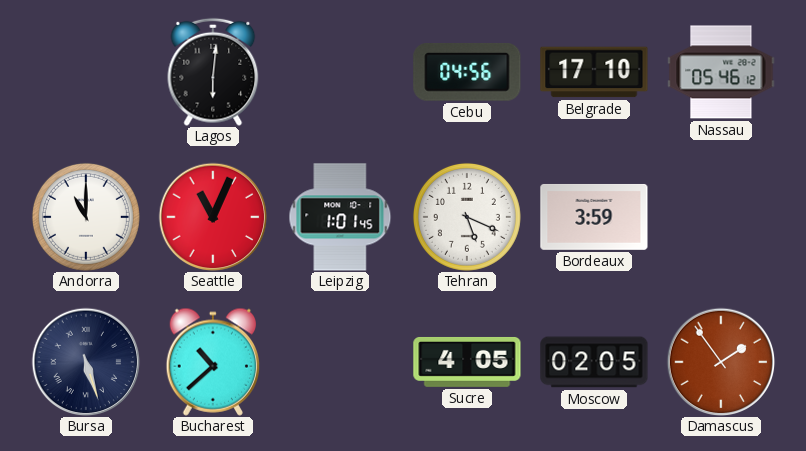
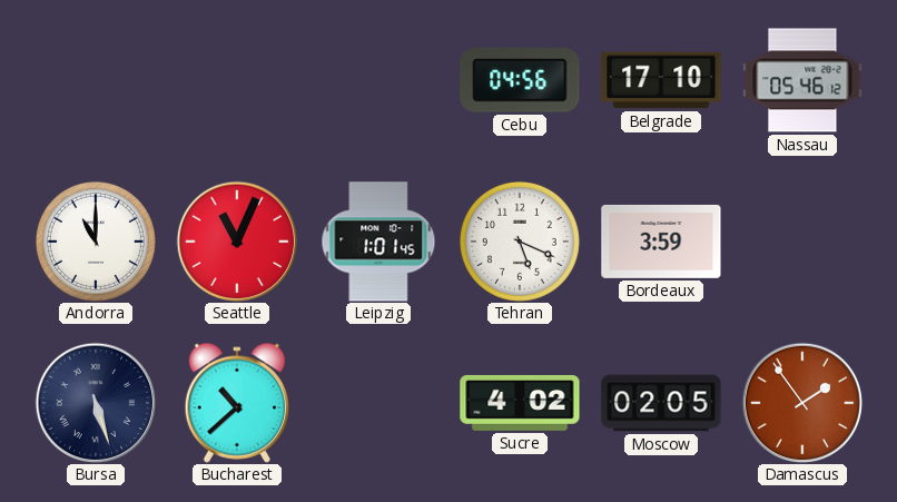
Lagos: 6:01 -> none
Sucre: 4:05 -> 4:02
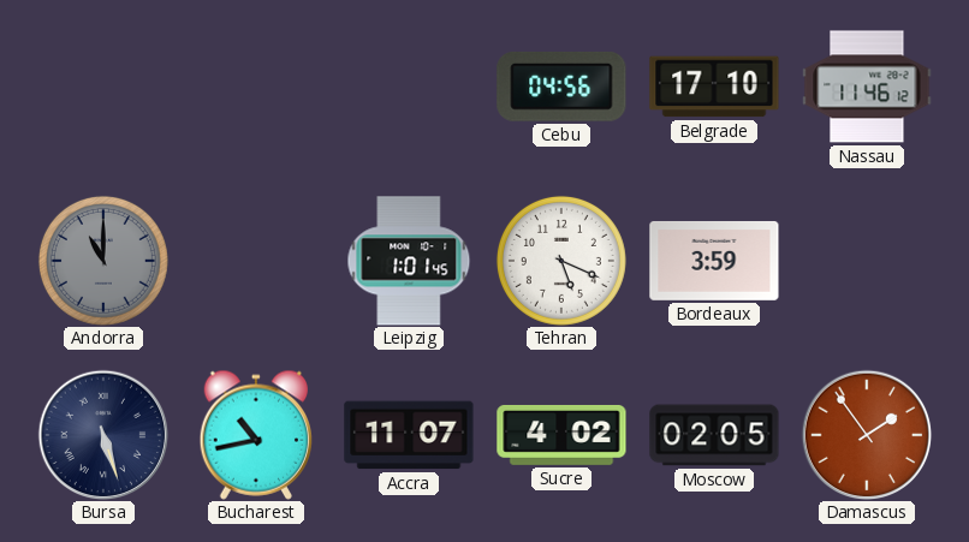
Nassau: 05:46 -> 11:46
Andorra dial: white -> grey
Seattle: 11:04 -> none
Bucharest: 10:38 -> 10:43
Accra: none -> 11:07
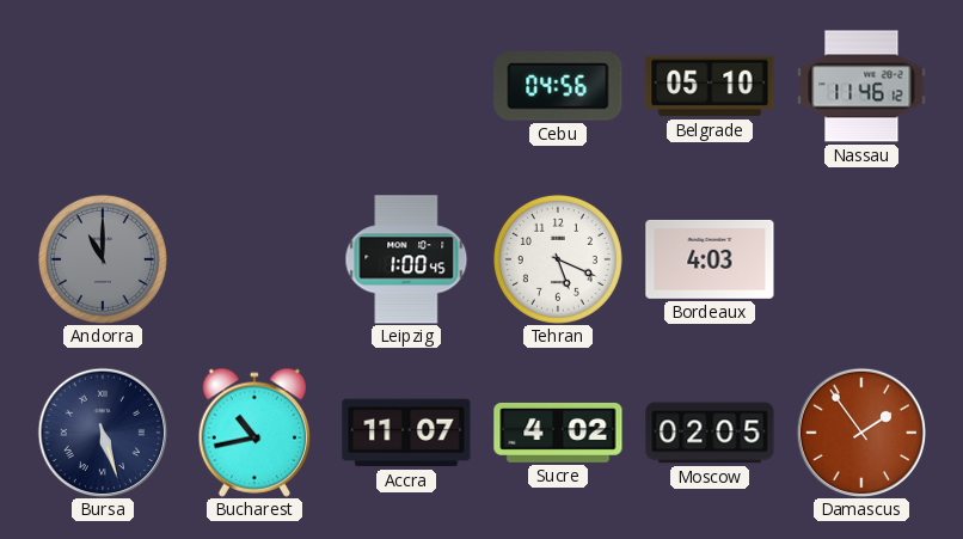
Belgrade: 17:10 -> 05:10
Leipzig: 1:01 -> 1:00
Bordeaux: 3:59 -> 4:03
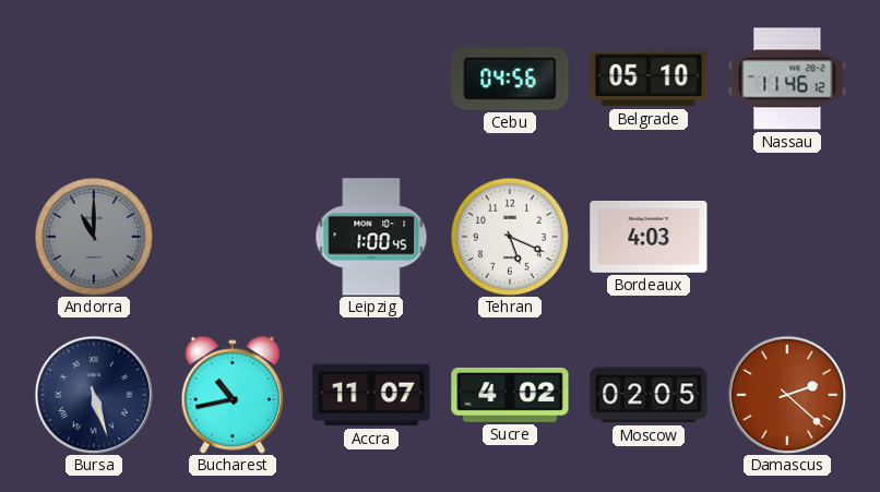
Damascus: 1:54 -> 2:22
